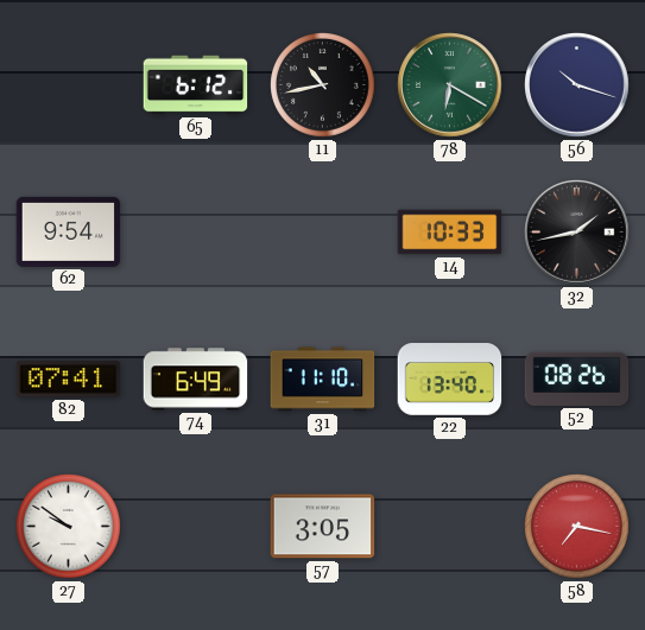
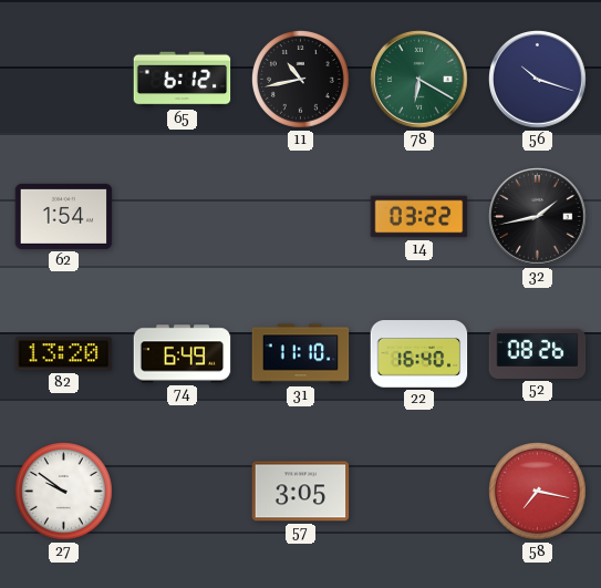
62: 9:54 -> 1:54
14: 10:33 -> 03:22
82: 07:41 -> 13:20
22: 13:40 -> 16:40
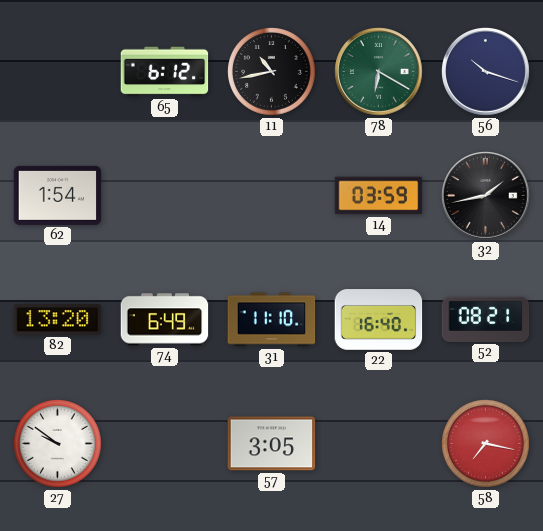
14: 03:22 -> 03:59
52: 08:26 -> 08:21
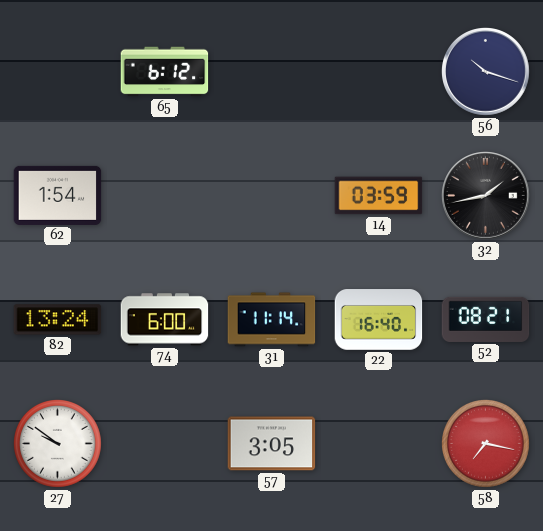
11: 10:43 -> none
78: 6:20 -> none
82: 13:20 -> 13:24
74: 6:49 -> 6:00
31: 11:10 -> 11:14
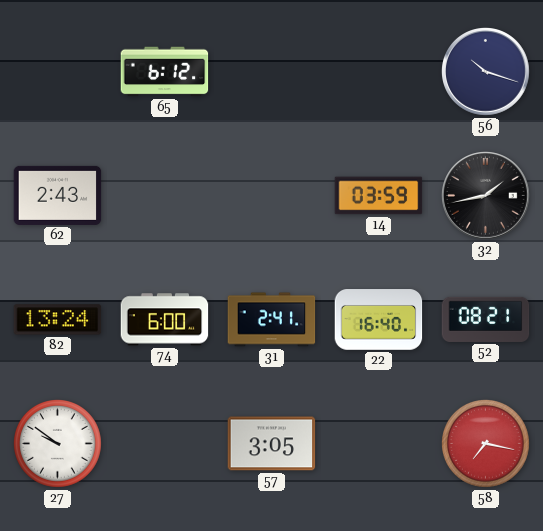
62: 1:54 -> 2:43
31: 11:14 -> 2:41
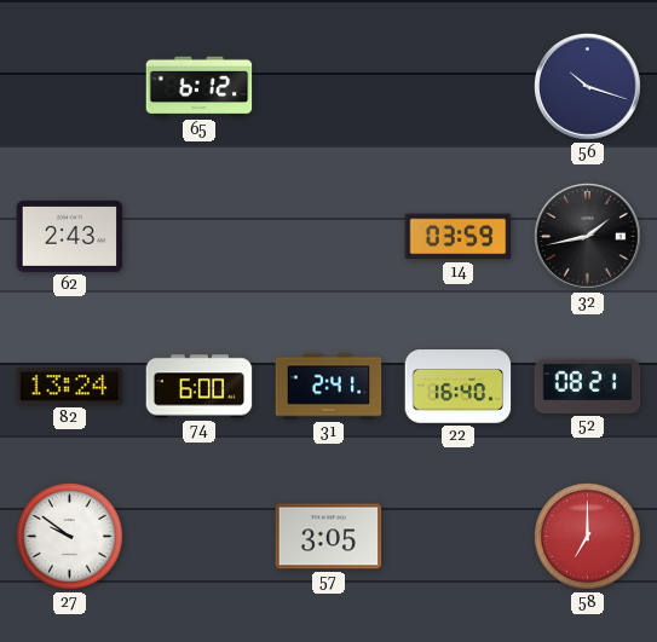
58: 7:17 -> 7:00
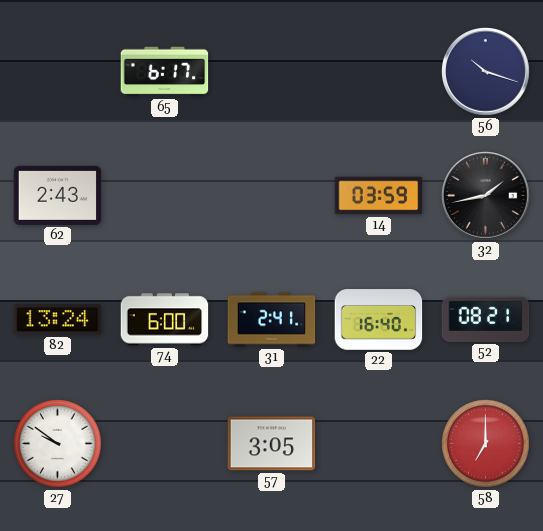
65: 6:12 -> 6:17
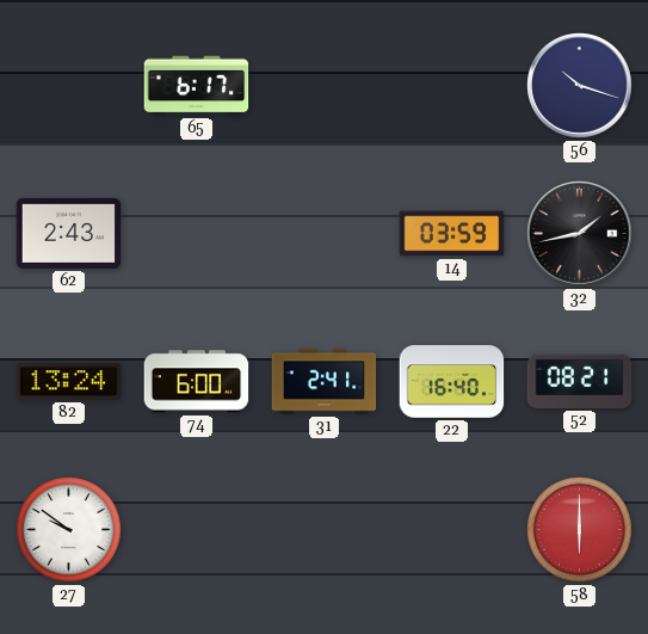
57: 3:05 -> none
58: 7:00 -> 6:00
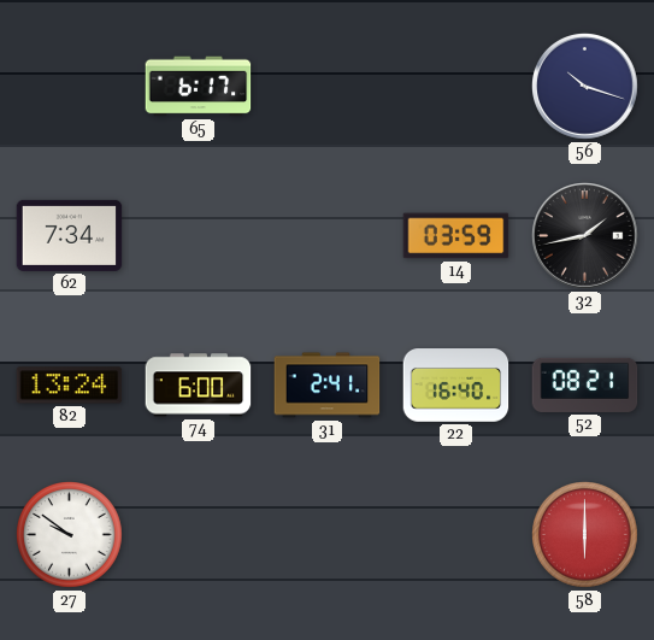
62: 2:43 -> 7:34
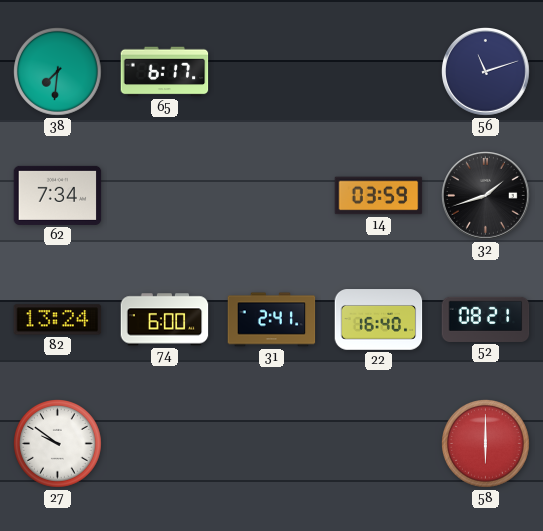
38: none -> 7:31
56: 10:18 -> 11:12
32: 1:43 -> 1:42
